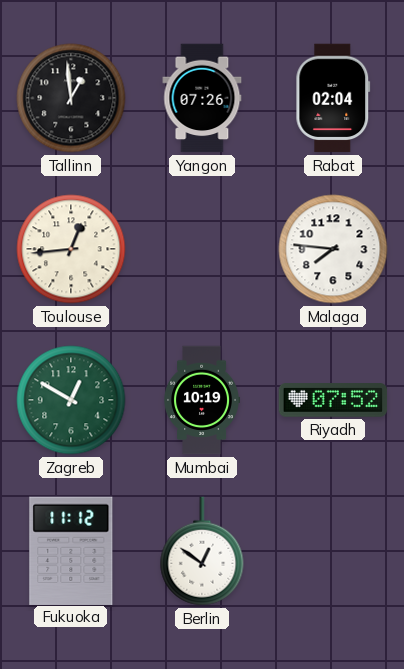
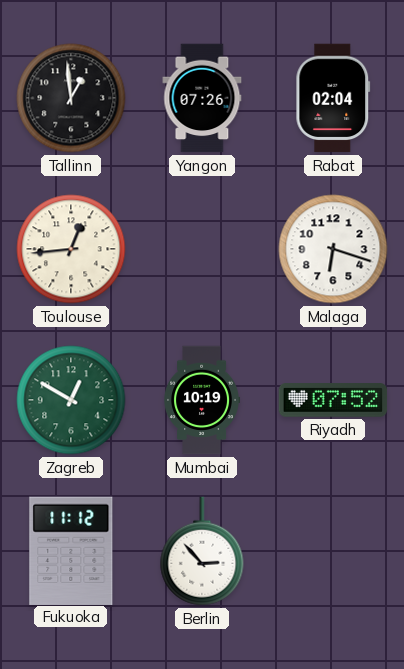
Malaga: 7:46 -> 6:18
Berlin: 12:51 -> 2:53
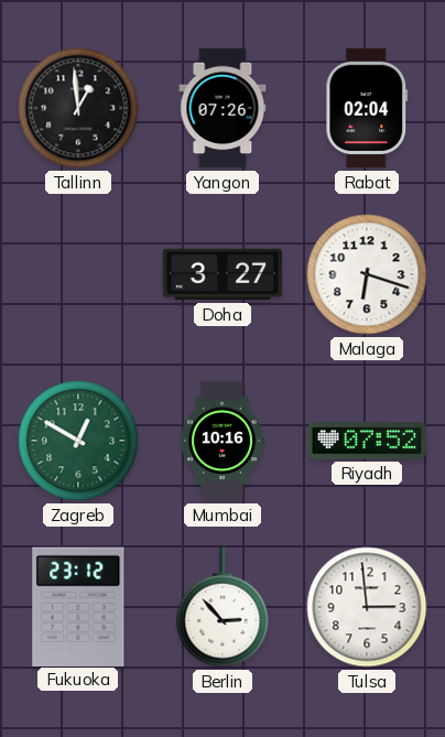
Toulouse: 12:44 -> none
Doha: none -> 3:27
Mumbai: 10:19 -> 10:16
Fukuoka: 11:12 -> 23:12
Tulsa: none -> 2:59
